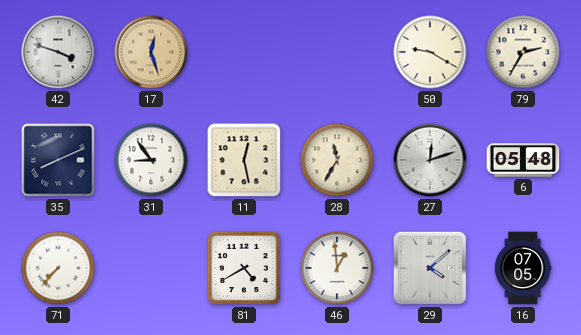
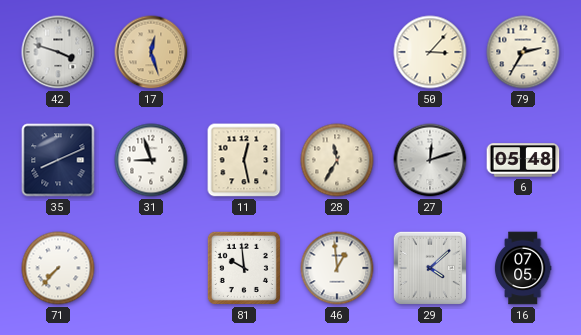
50: 9:20 -> 3:07
31: 8:54 -> 8:57
81: 4:40 -> 9:59
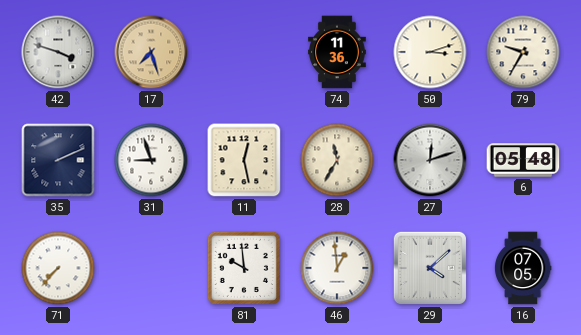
17: 12:27 -> 7:27
74: none -> 11:36
50: 3:07 -> 3:12
79: 2:35 -> 9:35
35: 8:11 -> 2:11
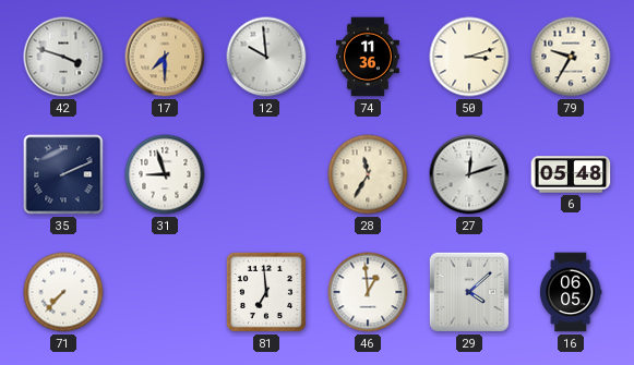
17: 7:27 -> 7:30
12: none -> 9:59
11: 12:28 -> none
81: 9:59 -> 6:59
16: 07:05 -> 06:05
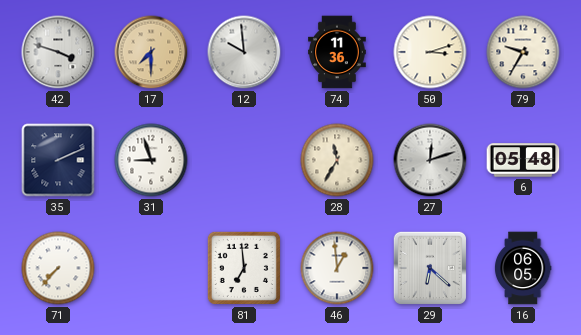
29: 4:08 -> 6:22
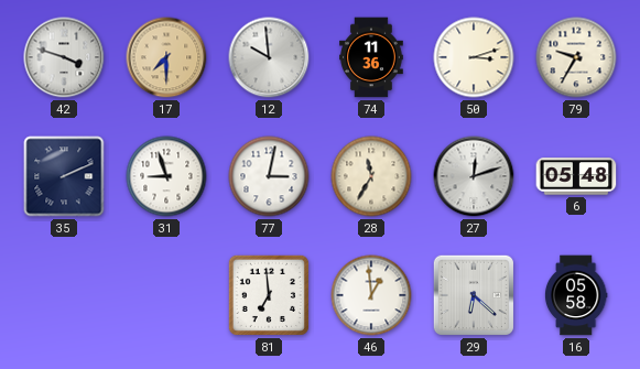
77: none -> 3:02
71: 7:37 -> none
16: 06:05 -> 05:58
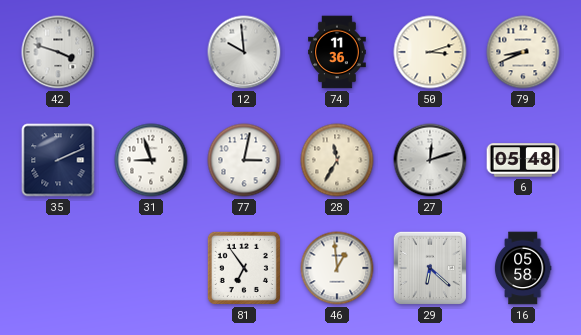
17: 7:30 -> none
79: 9:35 -> 8:41
81: 6:59 -> 6:54
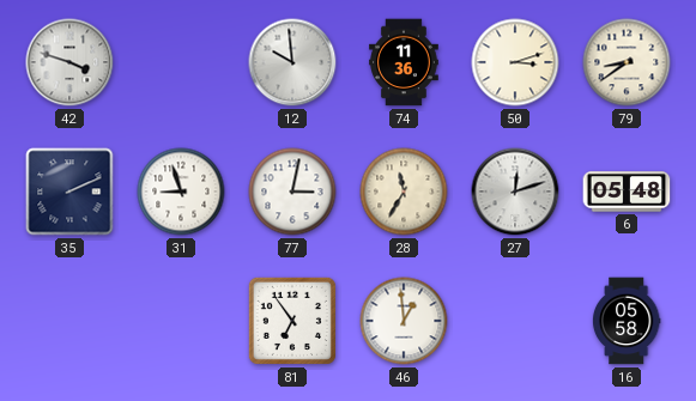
79: 8:41 -> 8:39
29: 6:22 -> none
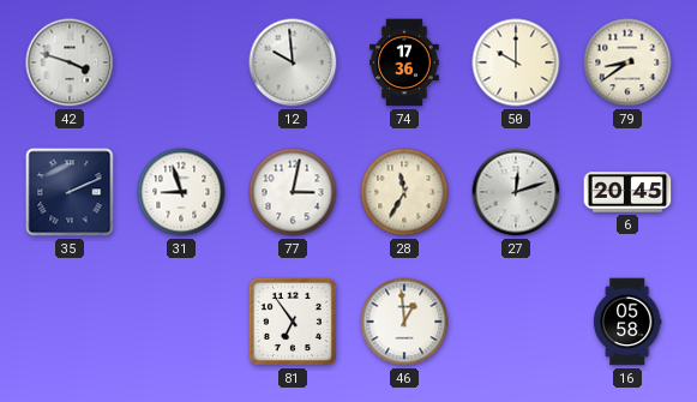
74: 11:36 -> 17:36
50: 3:12 -> 10:00
6: 05:48 -> 20:45
